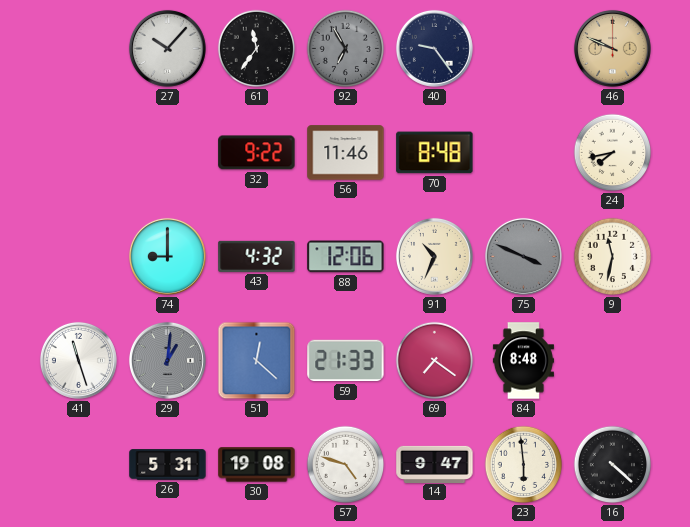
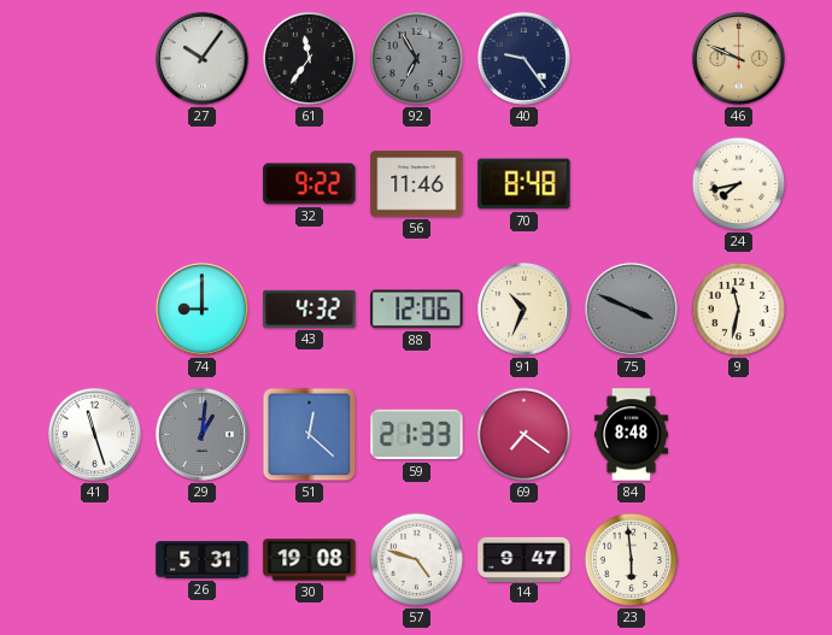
27: 10:07 -> 10:06
16: 4:22 -> none
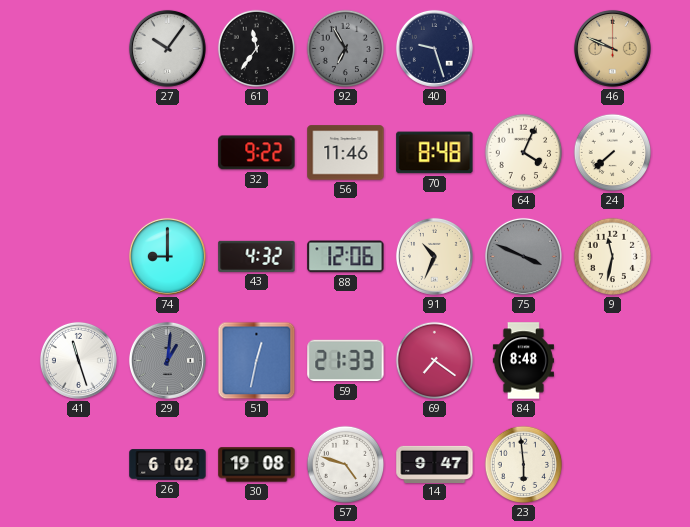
40: 9:24 -> 9:27
64: none -> 4:04
24: 7:43 -> 7:38
51: 12:22 -> 12:32
26: 5:31 -> 6:02
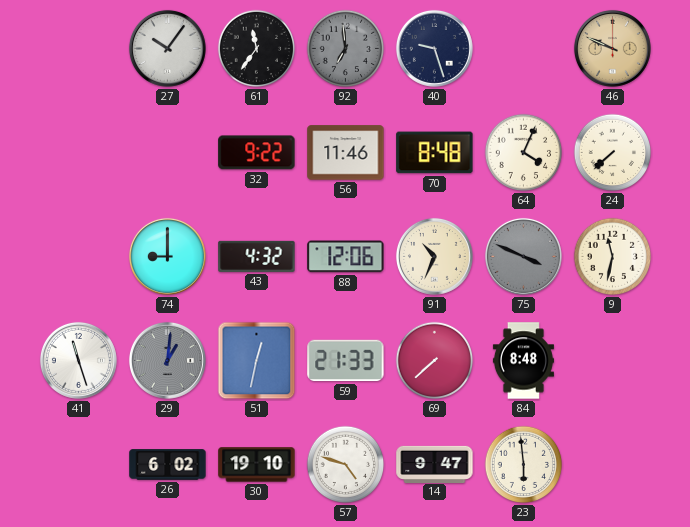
92: 6:55 -> 6:59
69: 7:21 -> 7:38
30: 19:08 -> 19:10
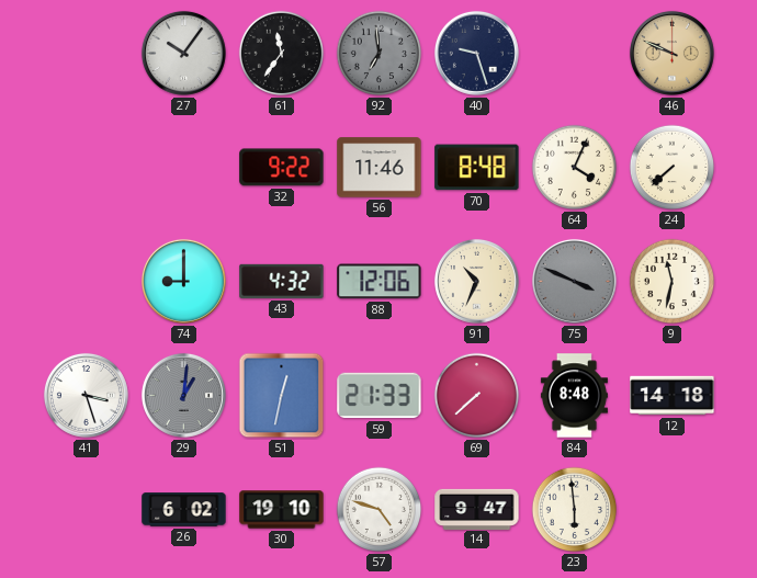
41: 11:27 -> 3:27
12: none -> 14:18
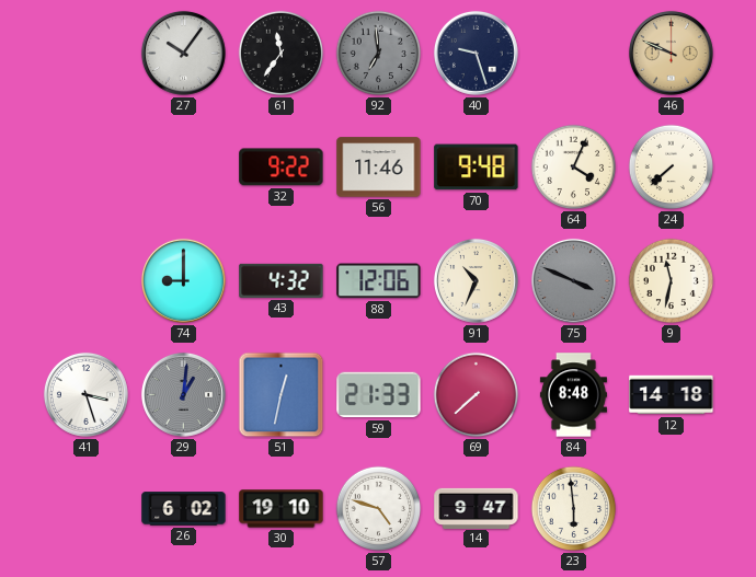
70: 8:48 -> 9:48
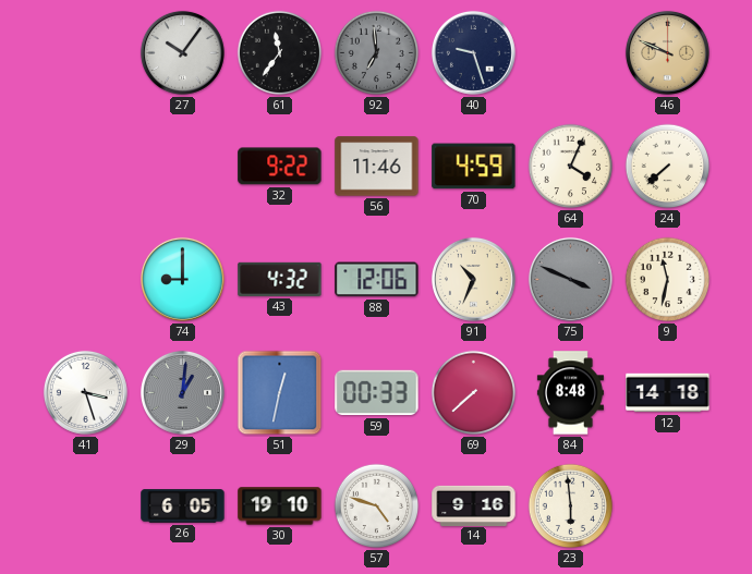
70: 9:48 -> 4:59
59: 21:33 -> 00:33
26: 6:02 -> 6:05
14: 9:47 -> 9:16
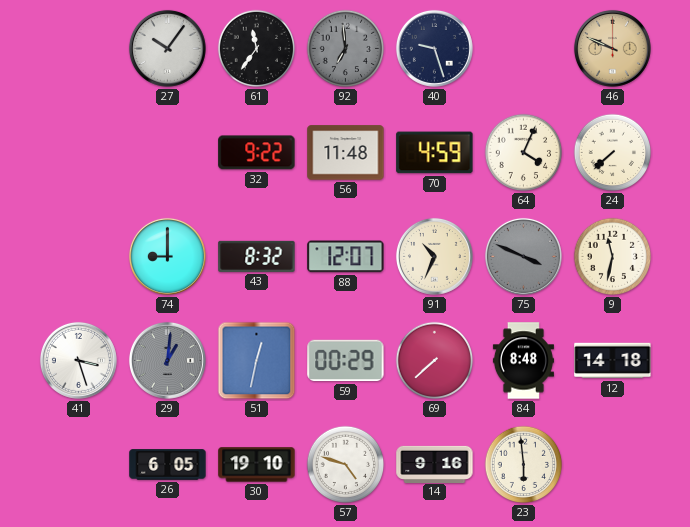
56: 11:46 -> 11:48
43: 4:32 -> 8:32
88: 12:06 -> 12:07
59: 00:33 -> 00:29
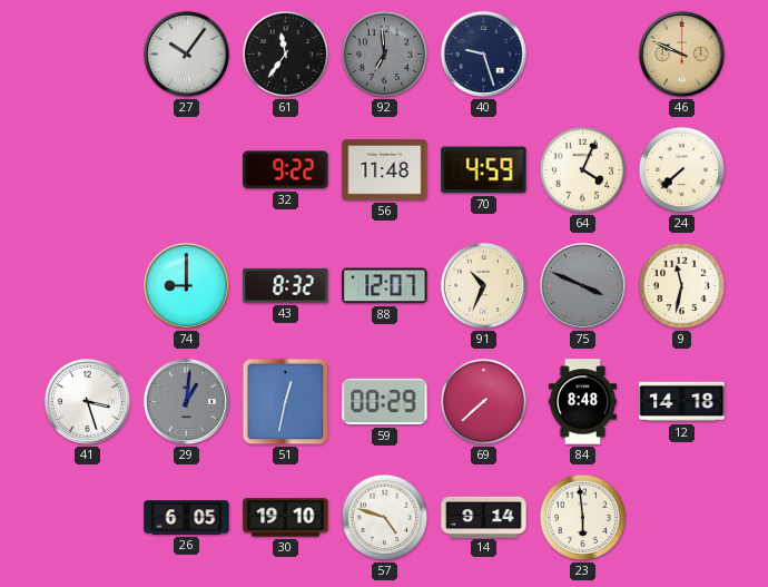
14: 9:16 -> 9:14
